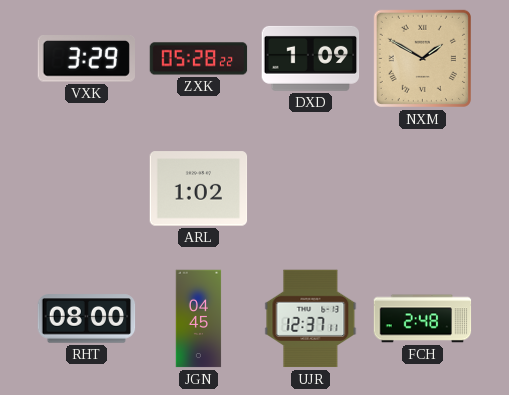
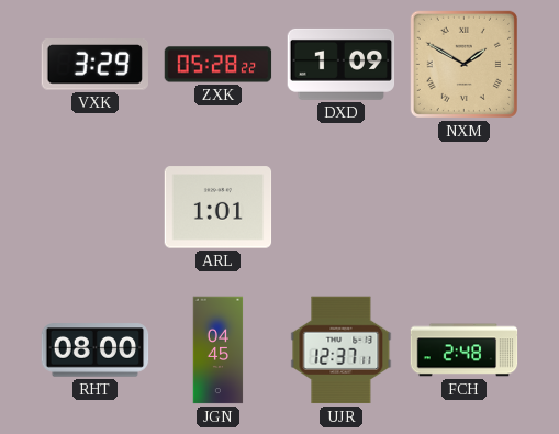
ARL: 1:02 -> 1:01
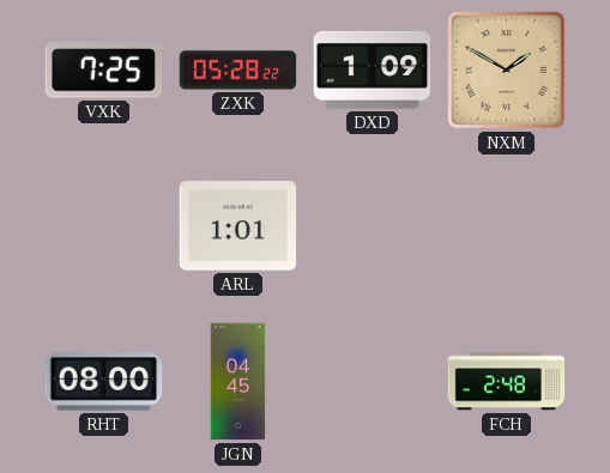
VXK: 3:29 -> 7:25
UJR: 12:37 -> none
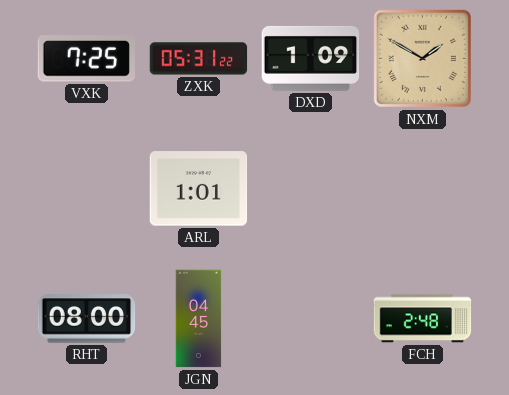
ZXK: 05:28 -> 05:31
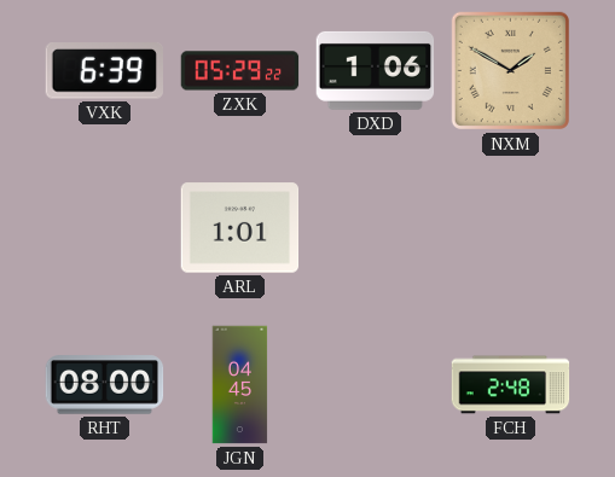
VXK: 7:25 -> 6:39
ZXK: 05:31 -> 05:29
DXD: 1:09 -> 1:06
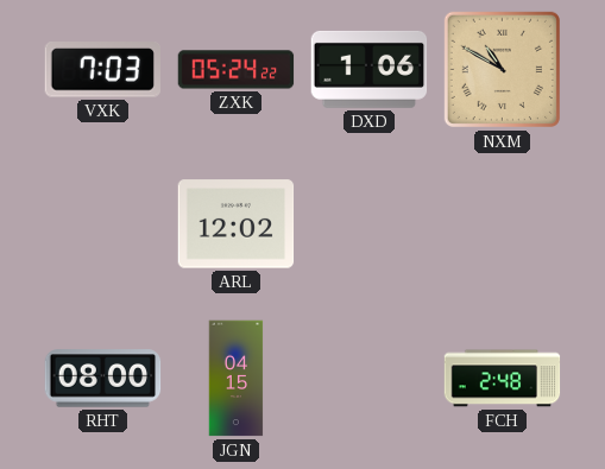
VXK: 6:39 -> 7:03
ZXK: 05:29 -> 05:24
NXM: 1:50 -> 10:50
ARL: 1:01 -> 12:02
JGN: 04:45 -> 04:15
